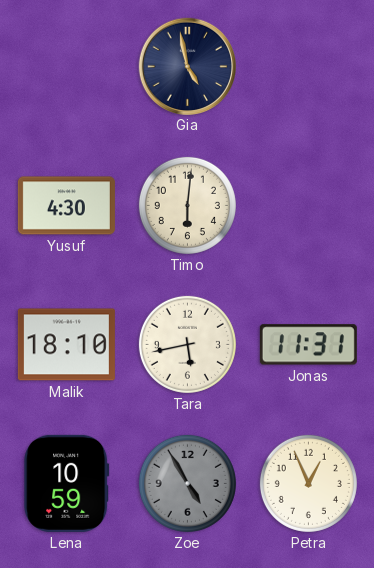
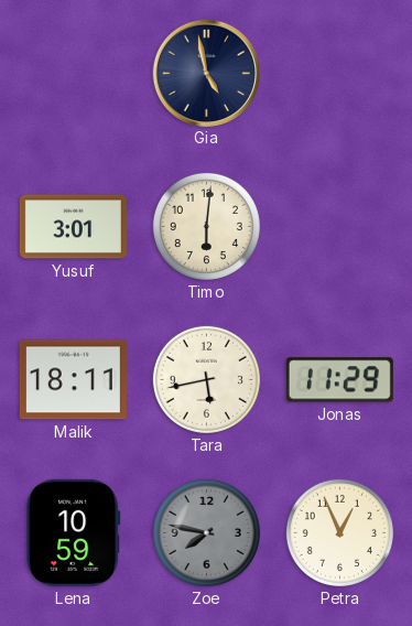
Yusuf: 4:30 -> 3:01
Malik: 18:10 -> 18:11
Jonas: 11:31 -> 11:29
Zoe: 4:55 -> 7:47
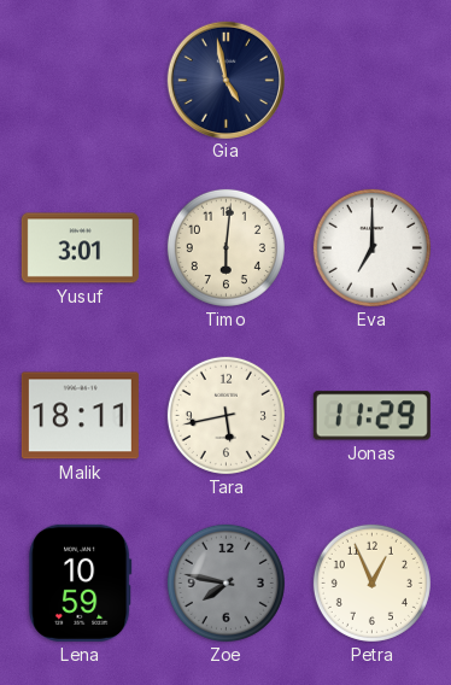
Eva: none -> 7:00
